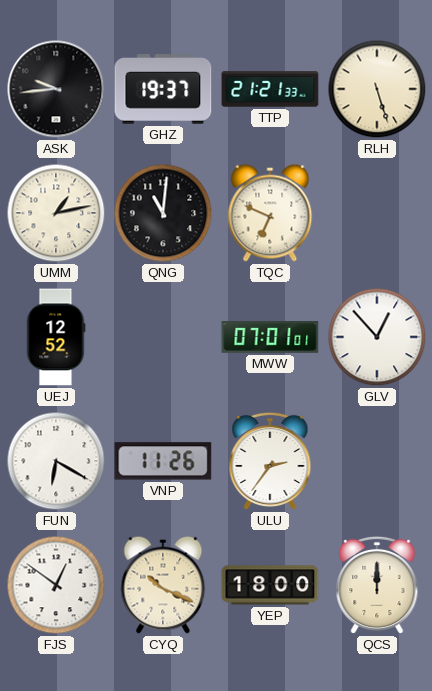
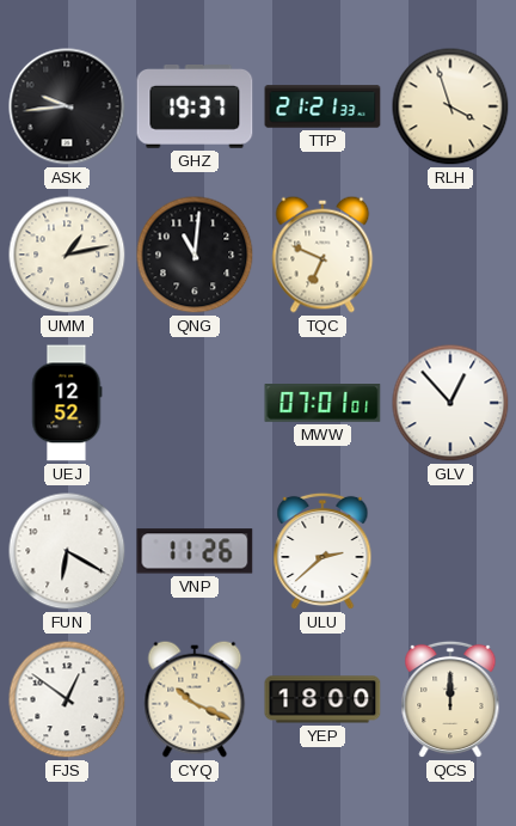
RLH: 5:27 -> 3:57
ULU: 2:36 -> 2:38
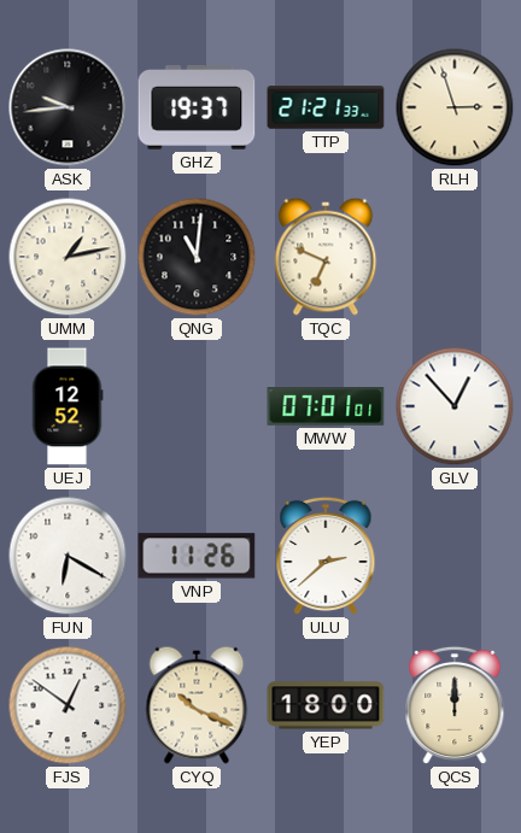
RLH: 3:57 -> 2:57
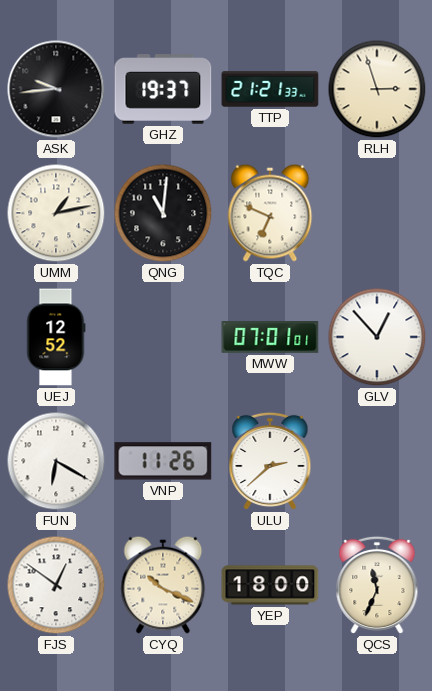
QCS: 12:00 -> 11:34
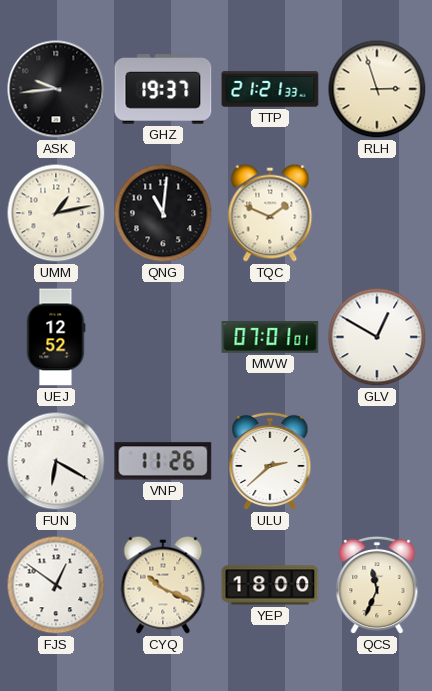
TQC: 6:49 -> 1:49
GLV: 12:53 -> 12:50
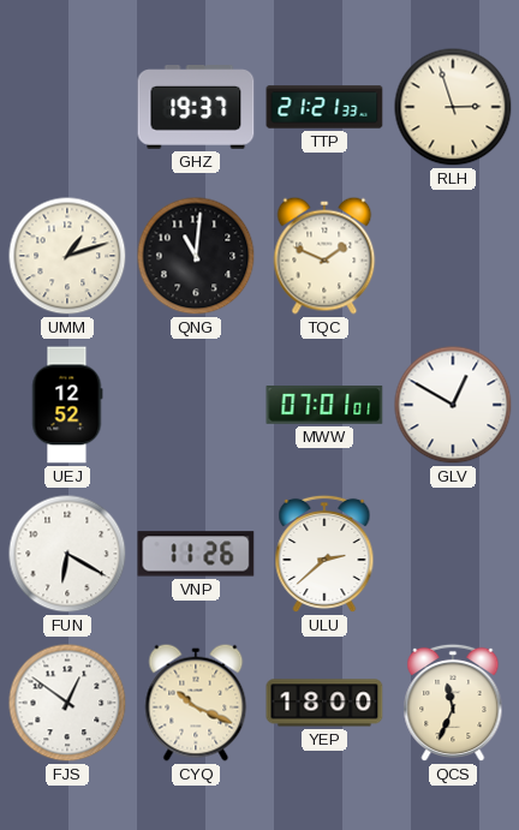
ASK: 9:44 -> none
UMM: 1:13 -> 1:12
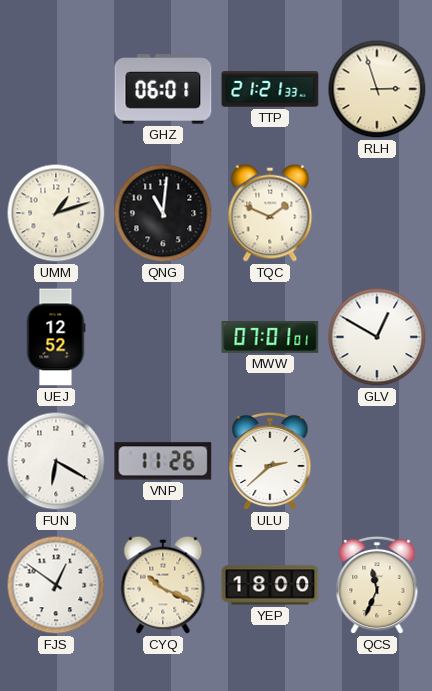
GHZ: 19:37 -> 06:01
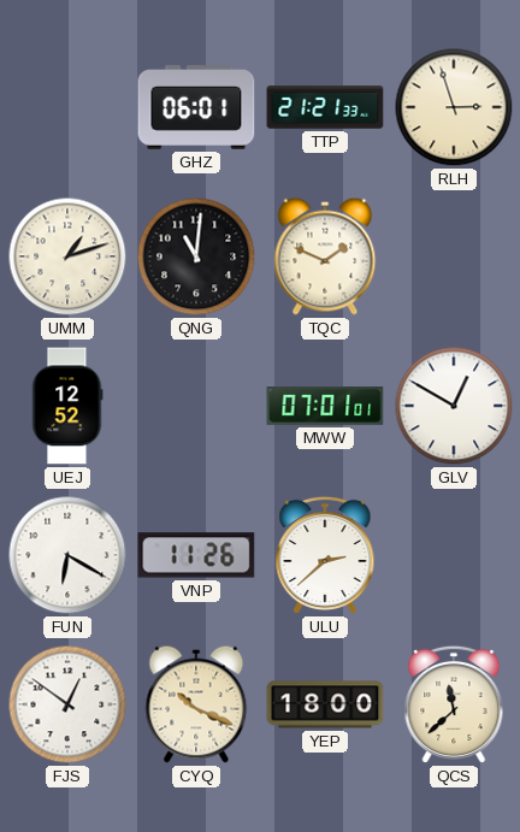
QCS: 11:34 -> 11:38
